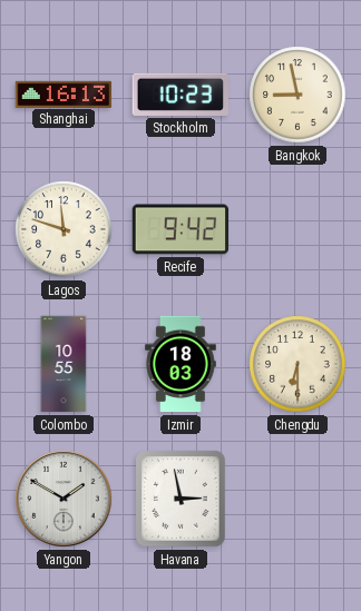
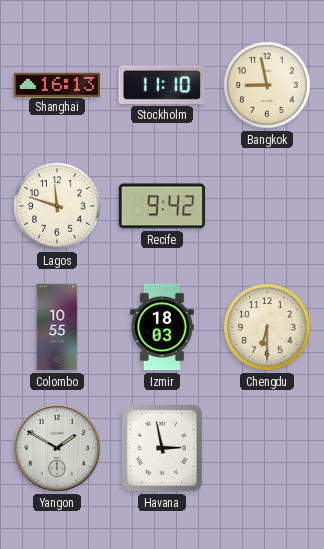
Stockholm: 10:23 -> 11:10
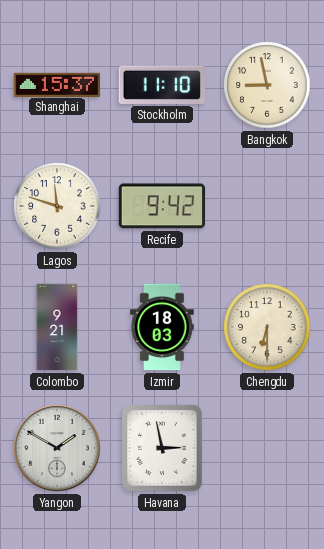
Shanghai: 16:13 -> 15:37
Colombo: 10:55 -> 9:21
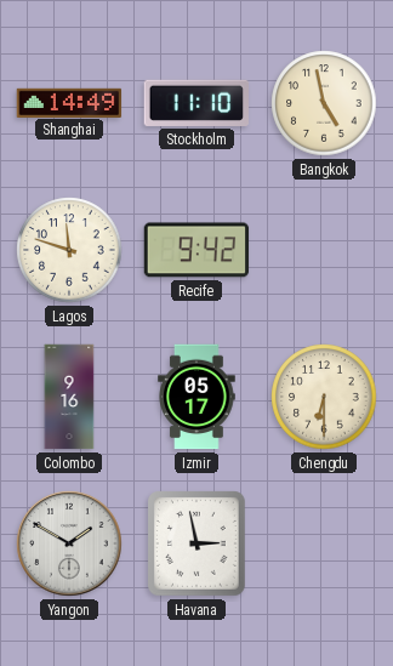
Shanghai: 15:37 -> 14:49
Bangkok: 8:58 -> 4:58
Colombo: 9:21 -> 9:16
Izmir: 18:03 -> 05:17
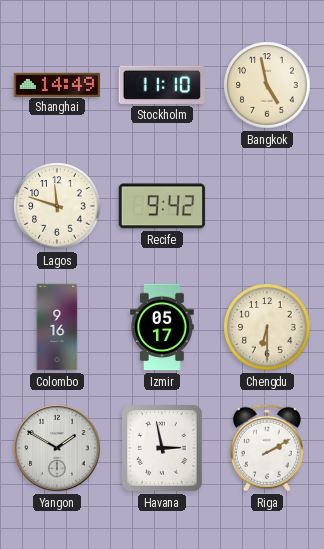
Riga: none -> 2:10
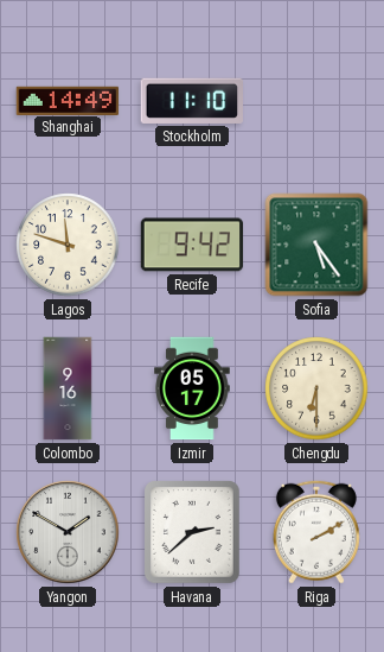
Bangkok: 4:58 -> none
Sofia: none -> 5:24
Havana: 2:58 -> 2:38
